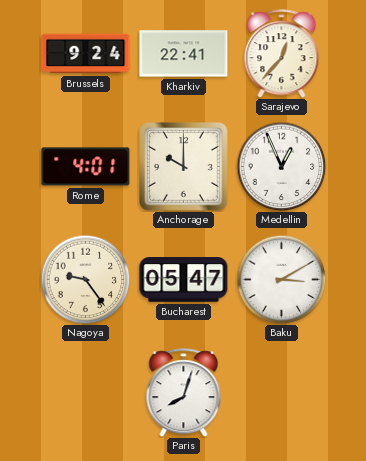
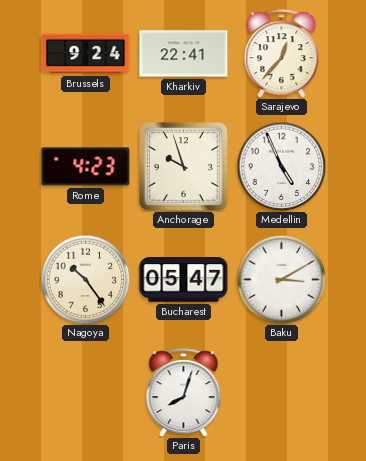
Rome: 4:01 -> 4:23
Anchorage: 10:00 -> 9:57
Medellin: 12:56 -> 4:56
Nagoya: 9:24 -> 10:24
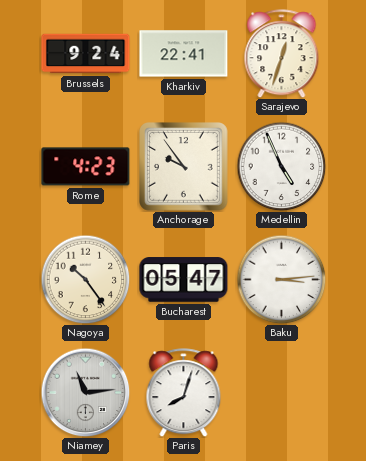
Sarajevo: 12:37 -> 12:33
Anchorage: 9:57 -> 9:54
Baku: 3:10 -> 3:14
Niamey: none -> 11:14
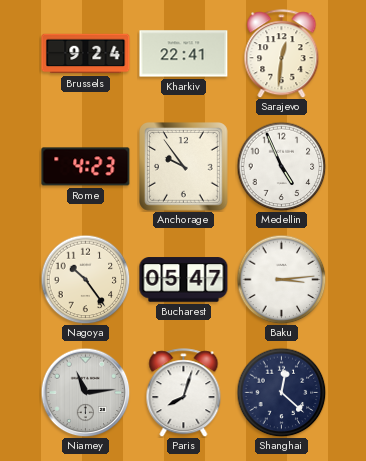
Sarajevo: 12:33 -> 12:31
Shanghai: none -> 12:22
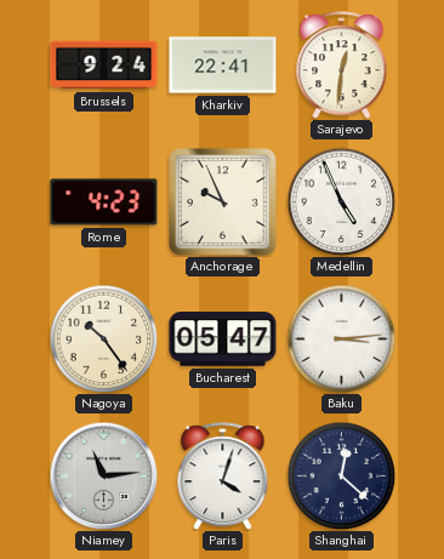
Anchorage: 9:54 -> 9:56
Paris: 8:03 -> 4:03
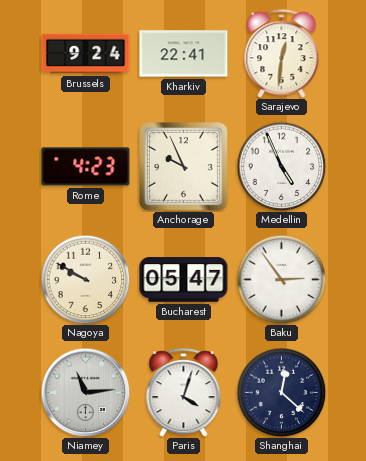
Nagoya: 10:24 -> 9:50
Baku: 3:14 -> 2:54
